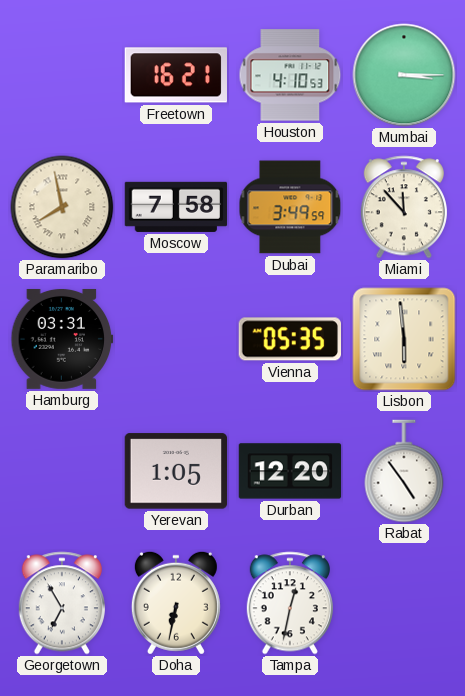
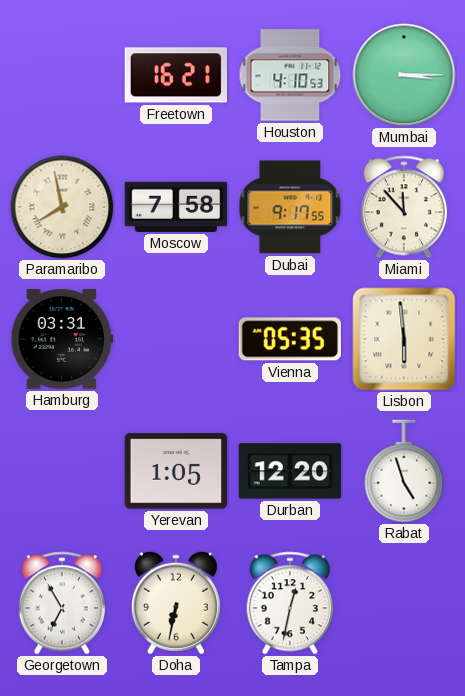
Dubai: 3:49 -> 9:17
Rabat: 4:54 -> 4:57
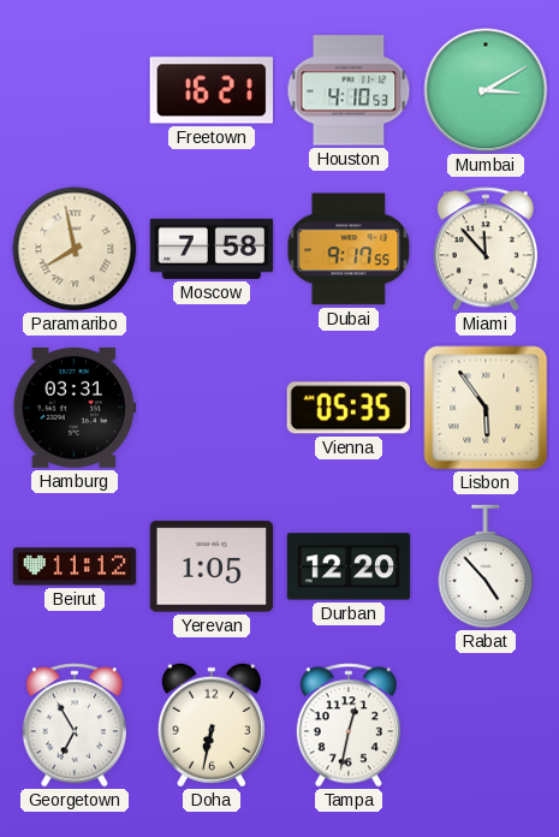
Mumbai: 3:15 -> 3:10
Lisbon: 5:59 -> 5:54
Beirut: none -> 11:12
Rabat: 4:57 -> 4:53
